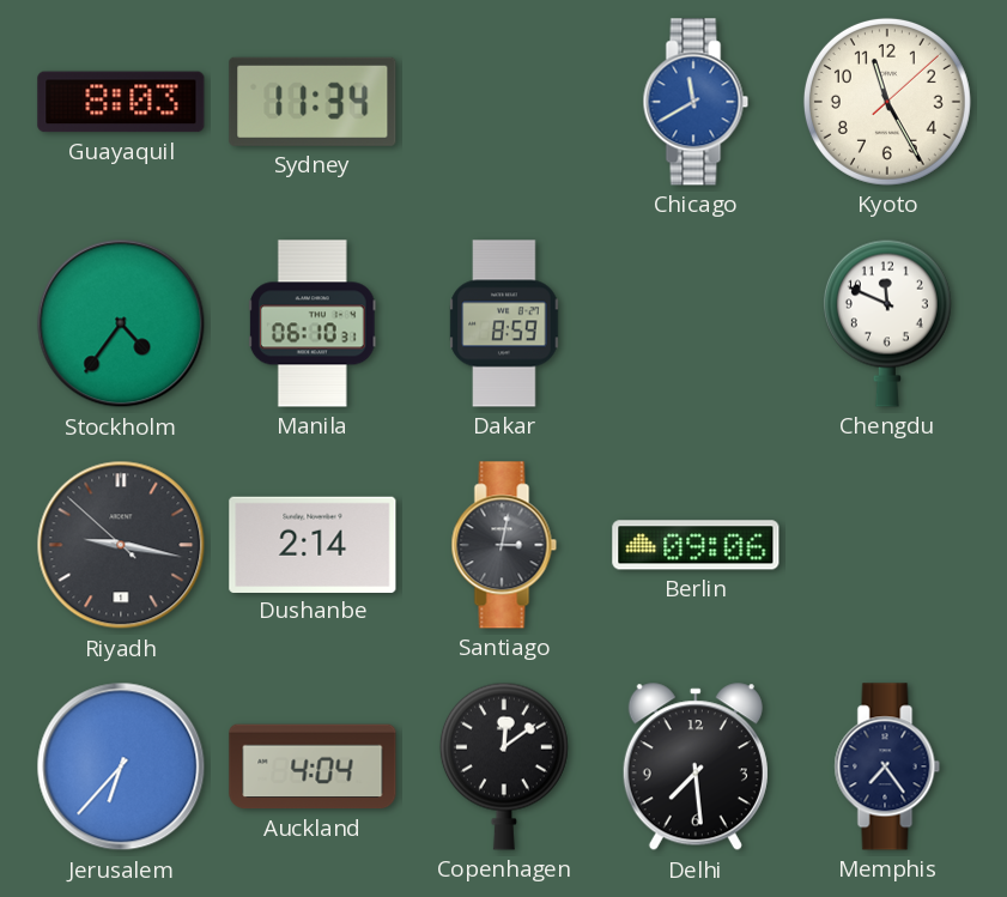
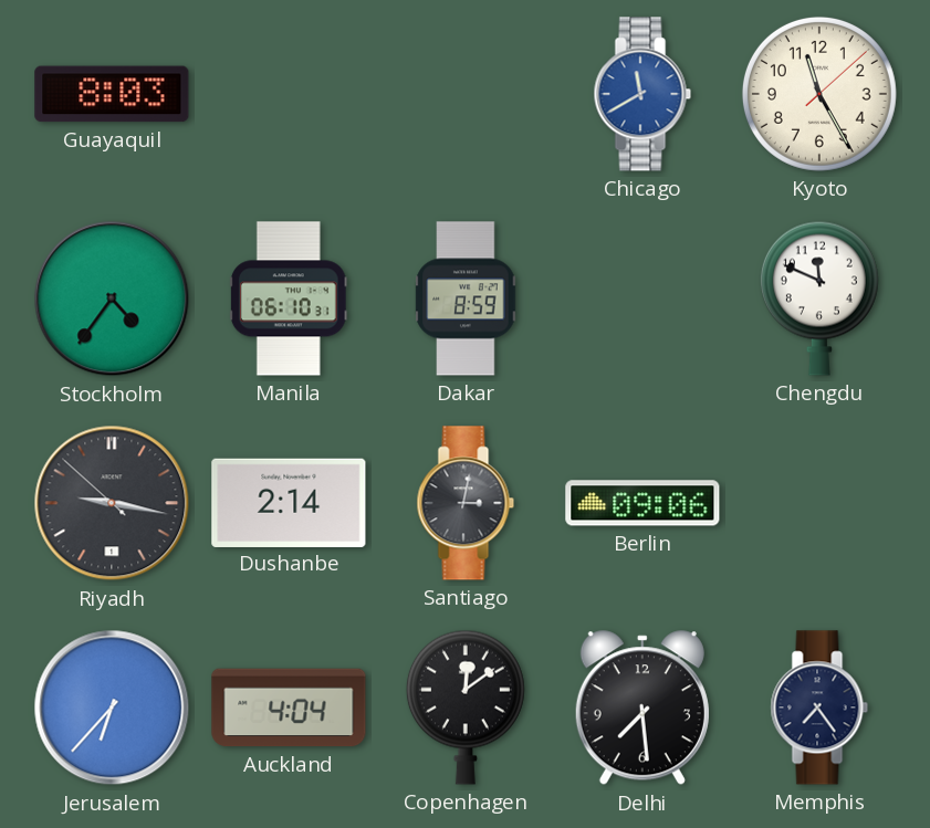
Sydney: 11:34 -> none
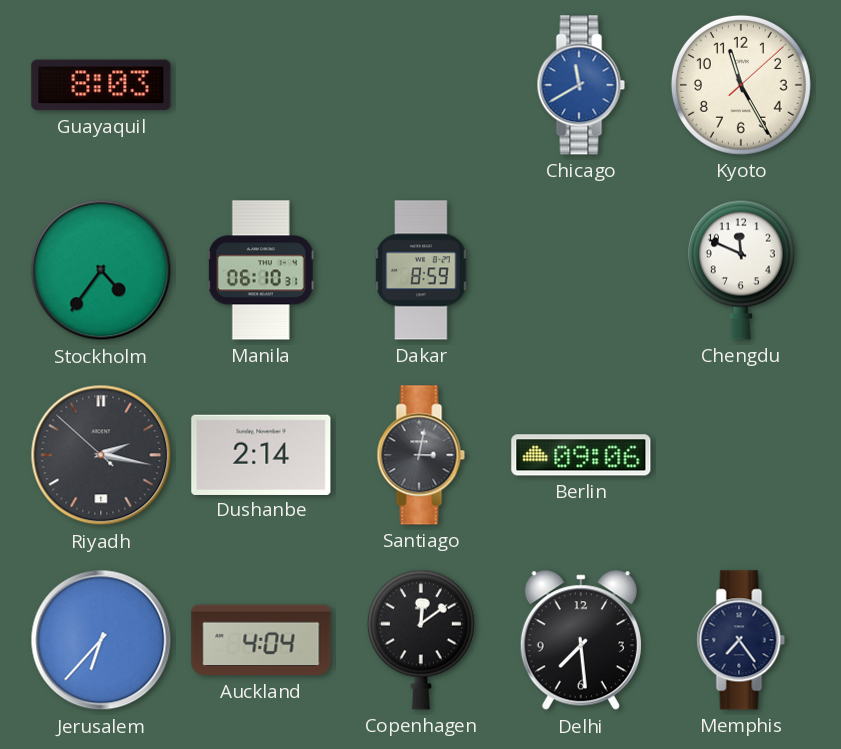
Riyadh: 9:16 -> 2:16
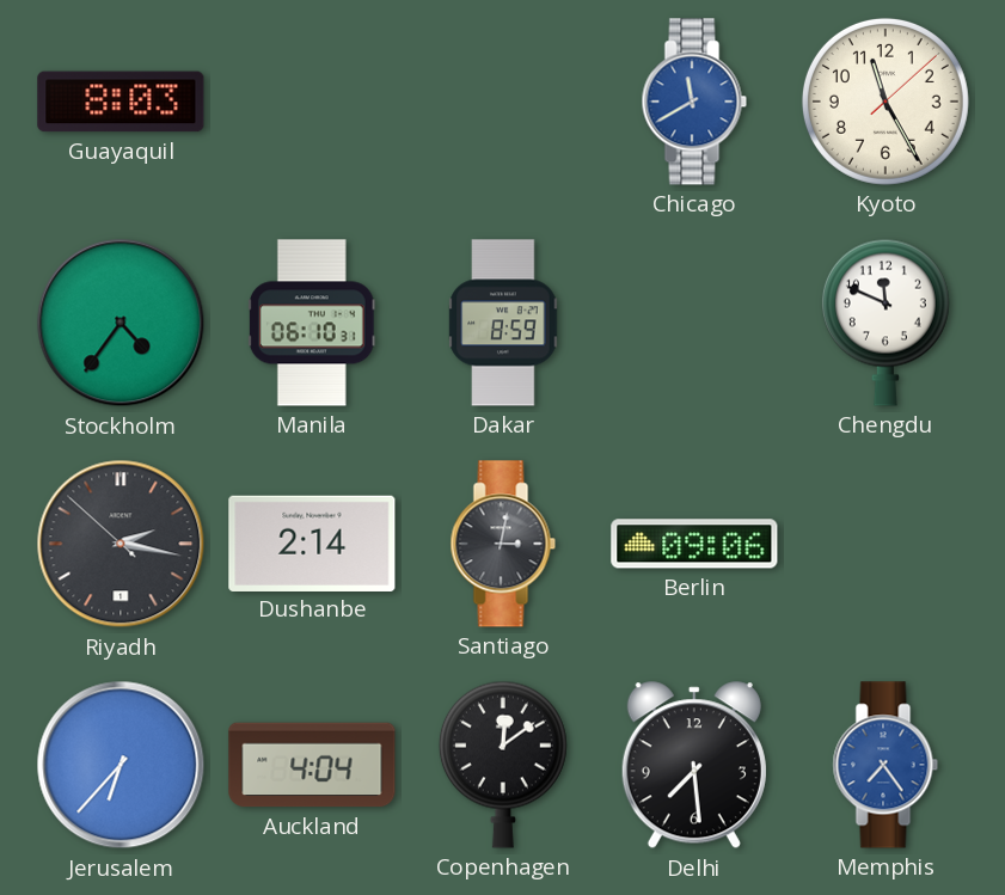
Memphis dial: navy -> blue
